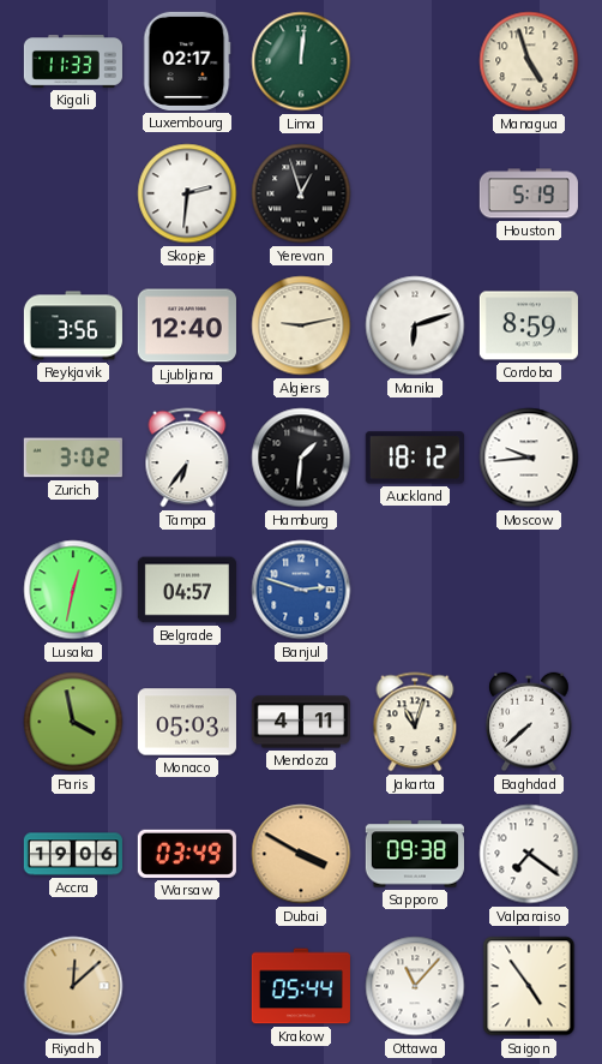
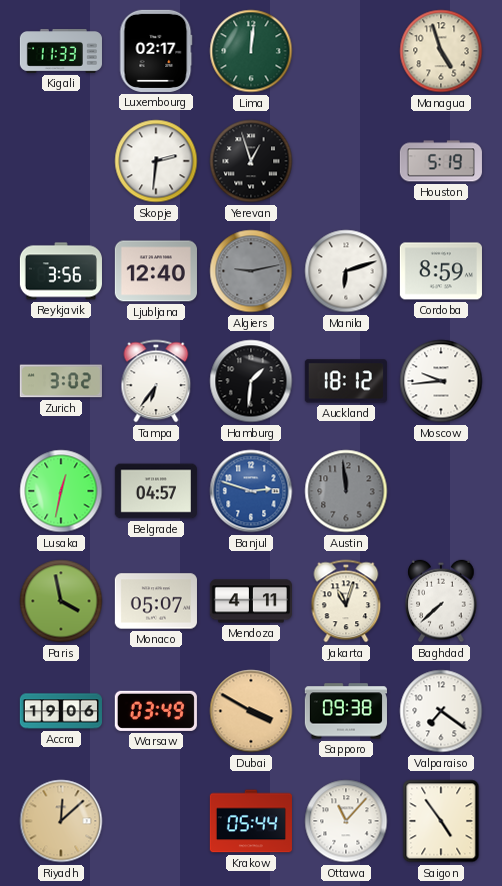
Algiers dial: cream -> grey
Austin: none -> 11:59
Monaco: 05:03 -> 05:07
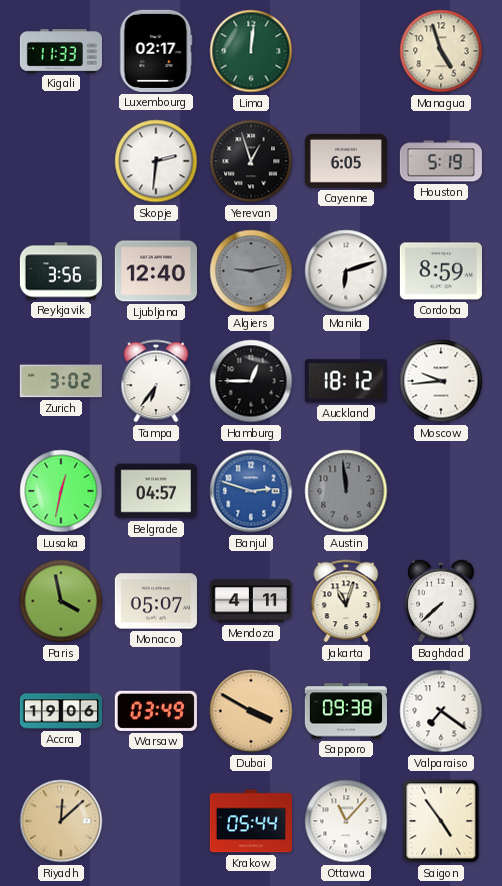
Cayenne: none -> 6:05
Hamburg: 1:31 -> 12:45
